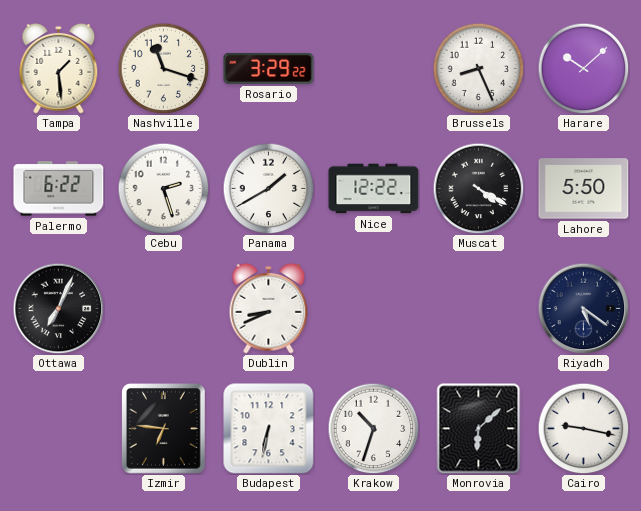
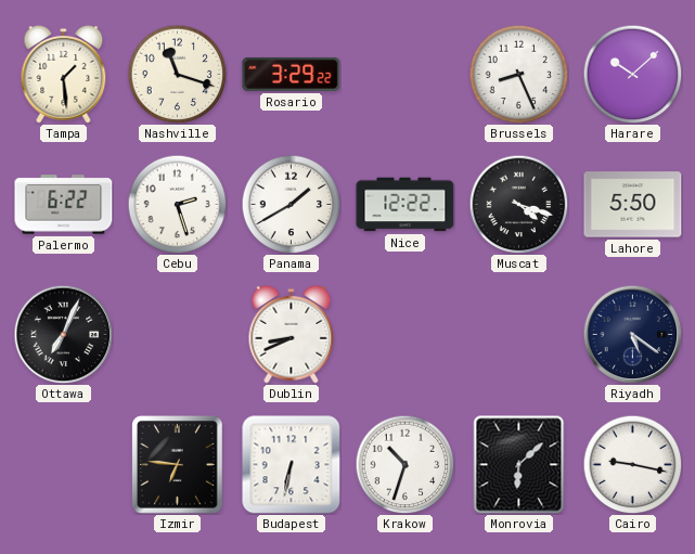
Muscat: 4:20 -> 4:18
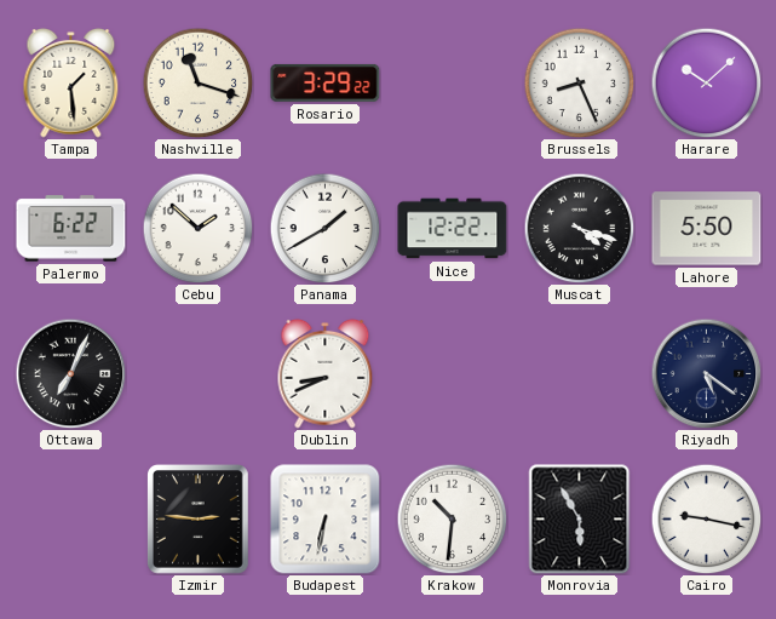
Cebu: 2:27 -> 1:52
Izmir: 6:46 -> 2:46
Krakow: 10:33 -> 10:31
Monrovia: 6:08 -> 5:55
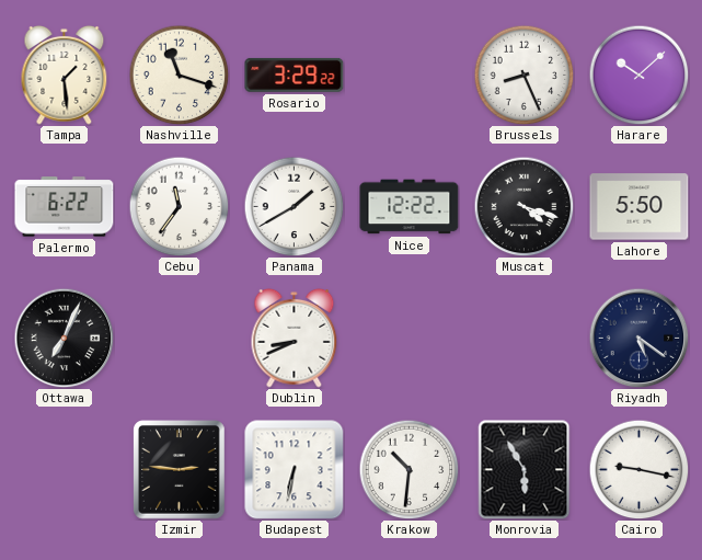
Cebu: 1:52 -> 11:36
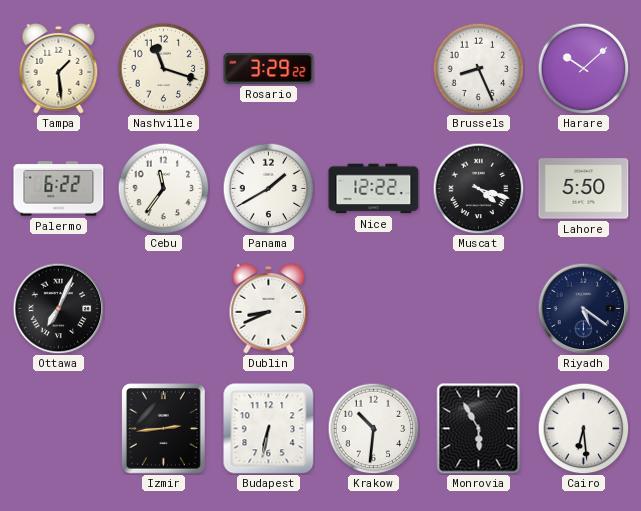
Izmir: 2:46 -> 2:44
Cairo: 9:17 -> 6:29
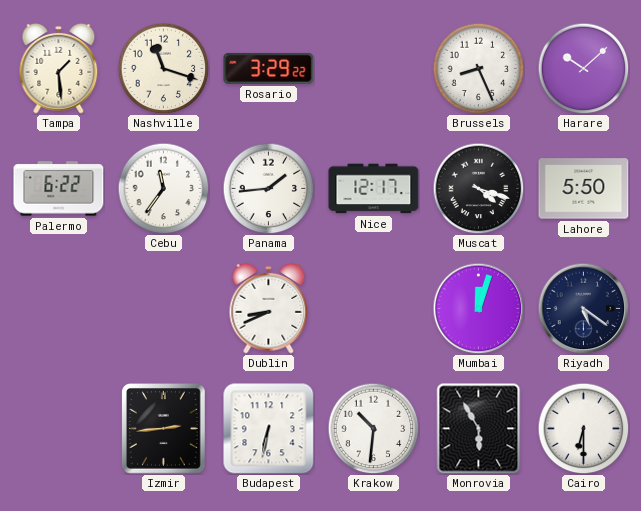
Panama: 1:40 -> 1:44
Nice: 12:22 -> 12:17
Ottawa: 7:04 -> none
Mumbai: none -> 12:03
Cairo: 6:29 -> 6:30
